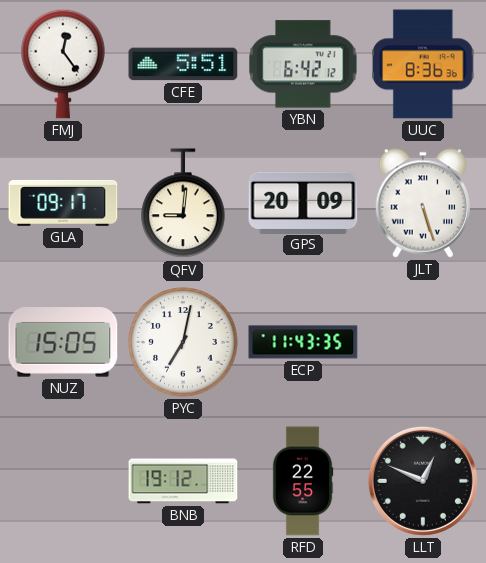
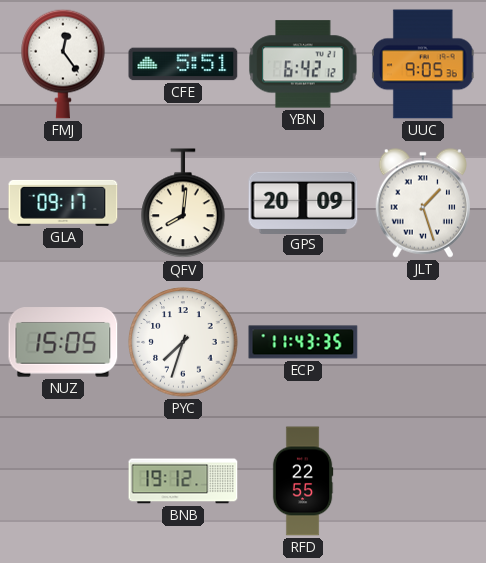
UUC: 8:36 -> 9:05
QFV: 9:01 -> 8:01
JLT: 5:27 -> 1:27
PYC: 7:02 -> 7:33
LLT: 12:49 -> none
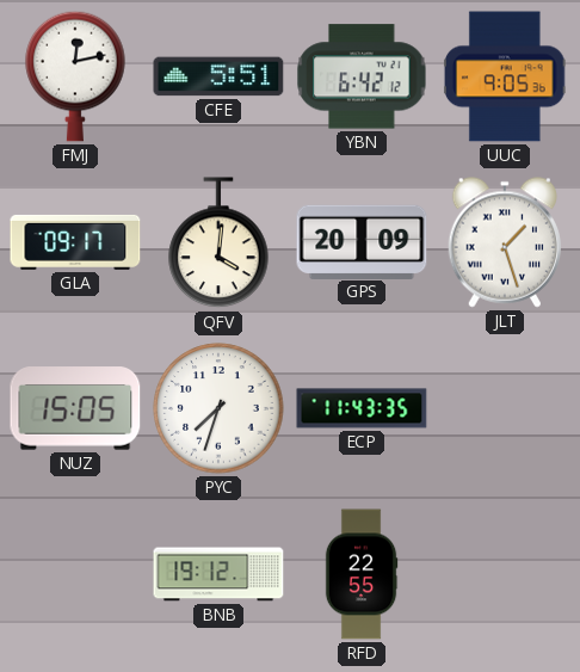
FMJ: 12:24 -> 12:13
QFV: 8:01 -> 4:01
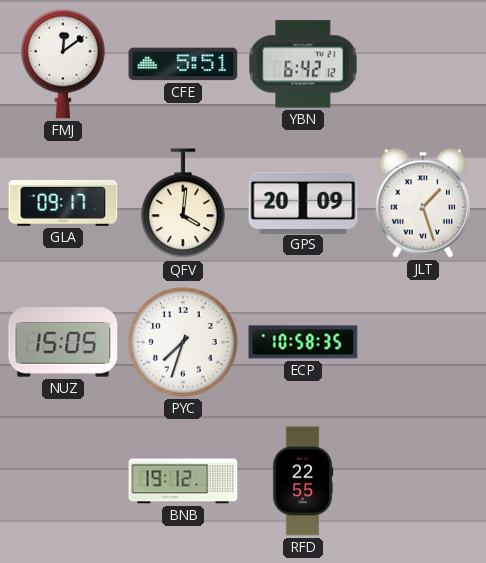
FMJ: 12:13 -> 12:09
UUC: 9:05 -> none
ECP: 11:43 -> 10:58
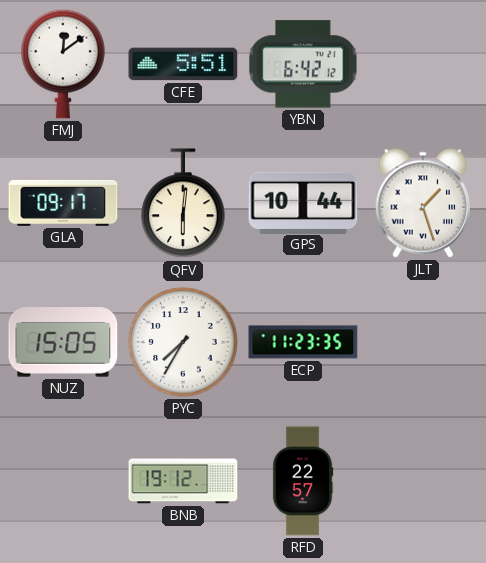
QFV: 4:01 -> 6:01
GPS: 20:09 -> 10:44
PYC: 7:33 -> 7:35
ECP: 10:58 -> 11:23
RFD: 22:55 -> 22:57
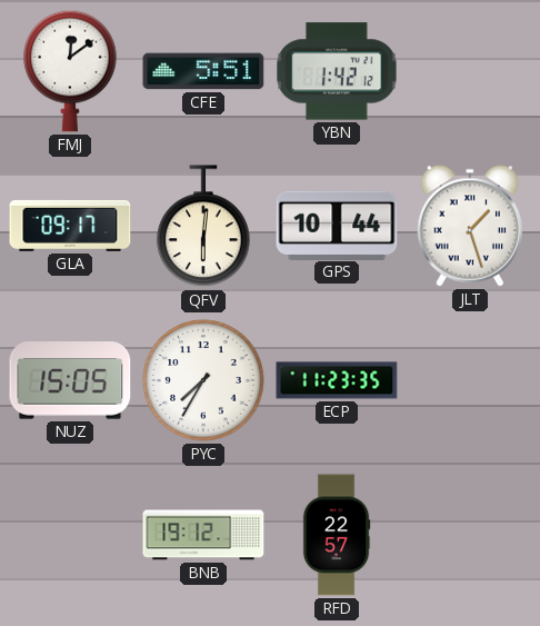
YBN: 6:42 -> 1:42
